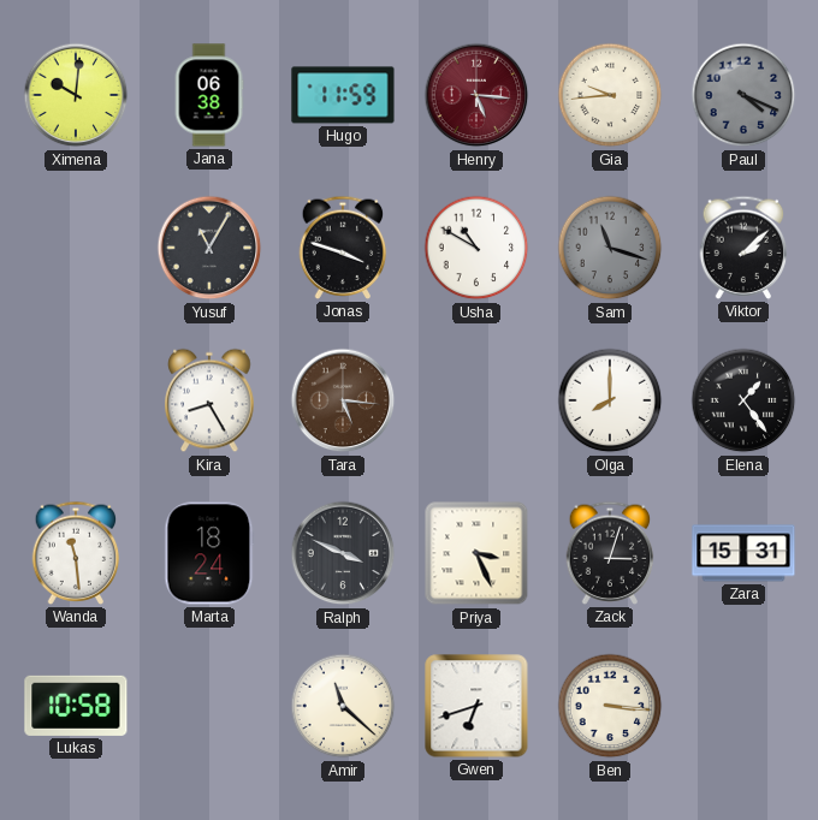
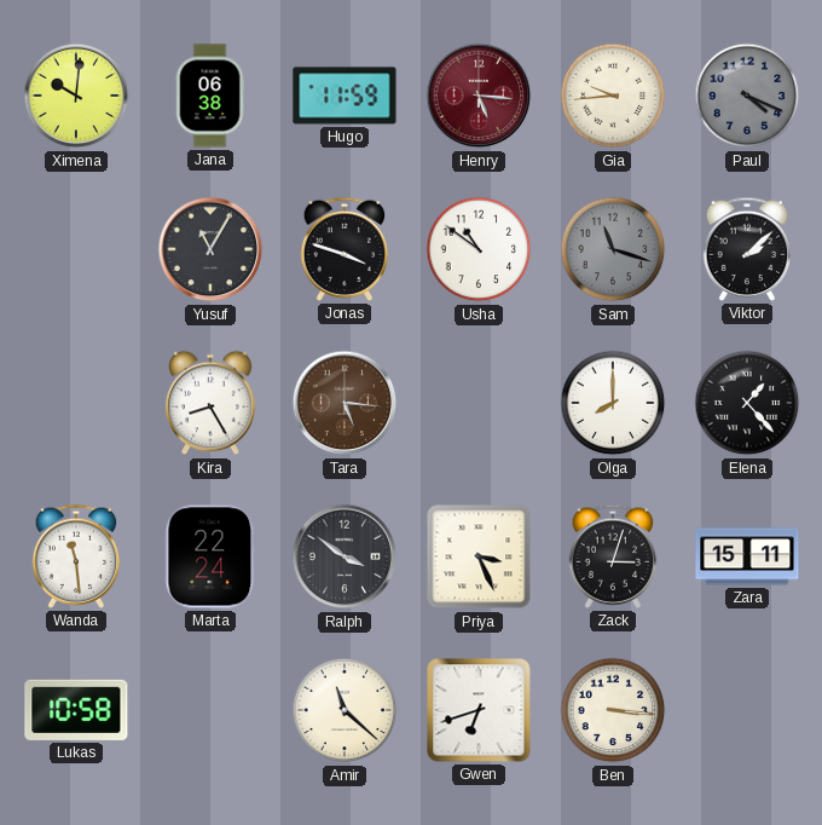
Usha: 10:50 -> 10:51
Elena: 1:24 -> 1:23
Marta: 18:24 -> 22:24
Ralph: 3:49 -> 3:51
Zara: 15:31 -> 15:11
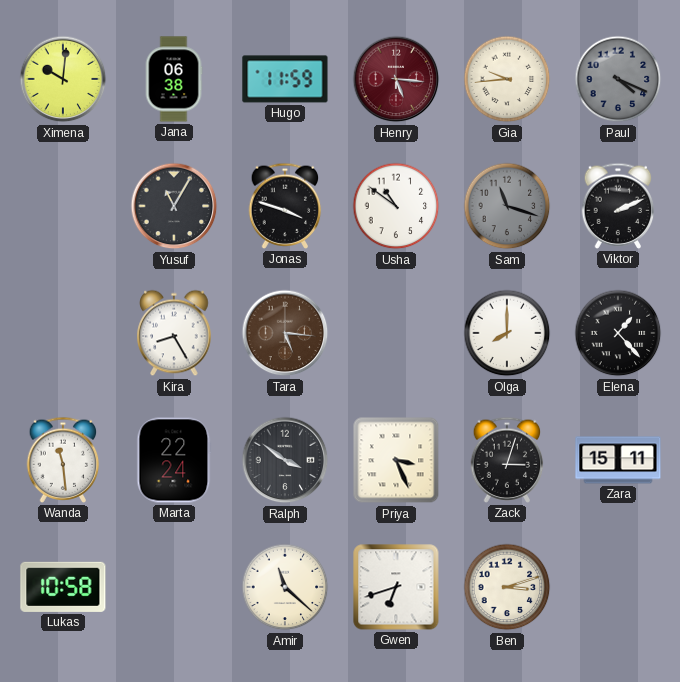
Viktor: 2:08 -> 2:11
Ben: 3:16 -> 3:12
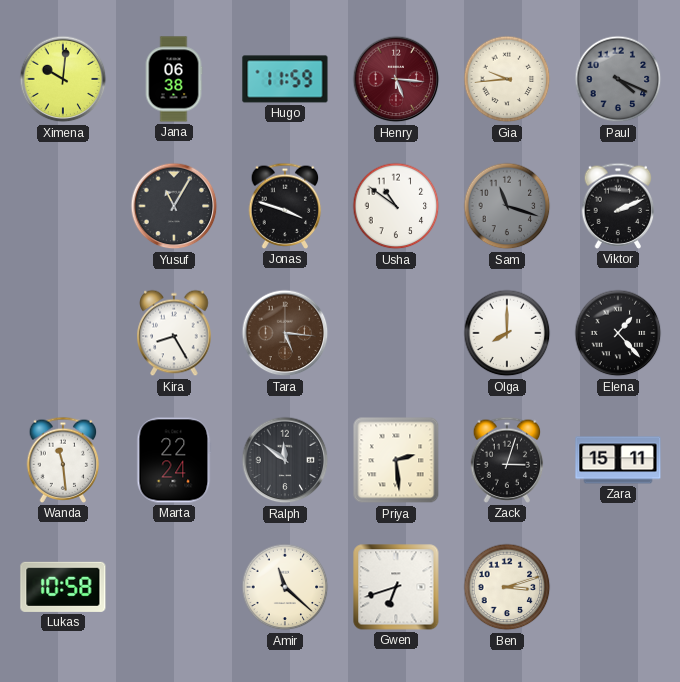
Ralph: 3:51 -> 11:51
Priya: 3:26 -> 2:29
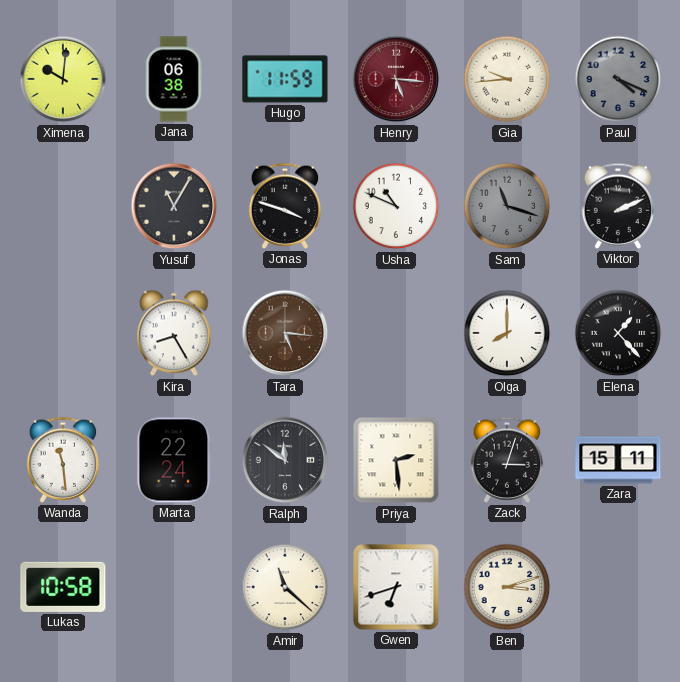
Usha: 10:51 -> 10:49
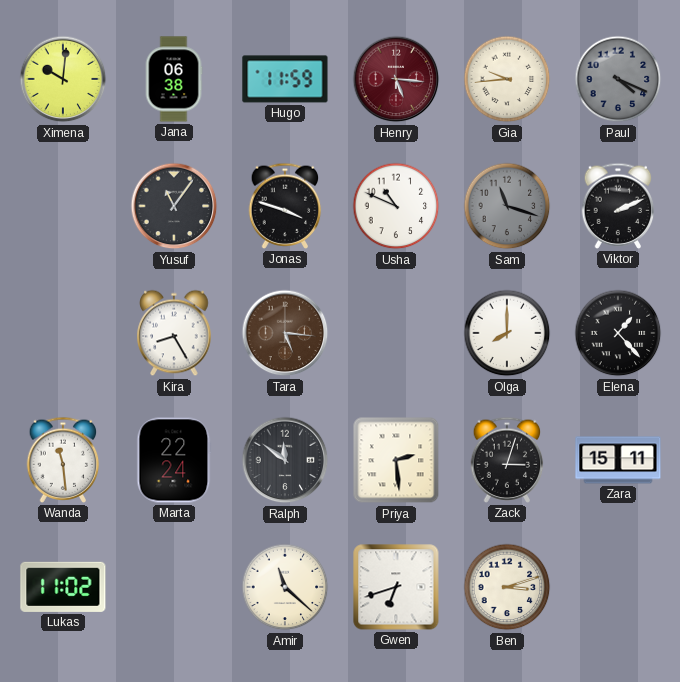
Yusuf: 11:05 -> 11:06
Lukas: 10:58 -> 11:02
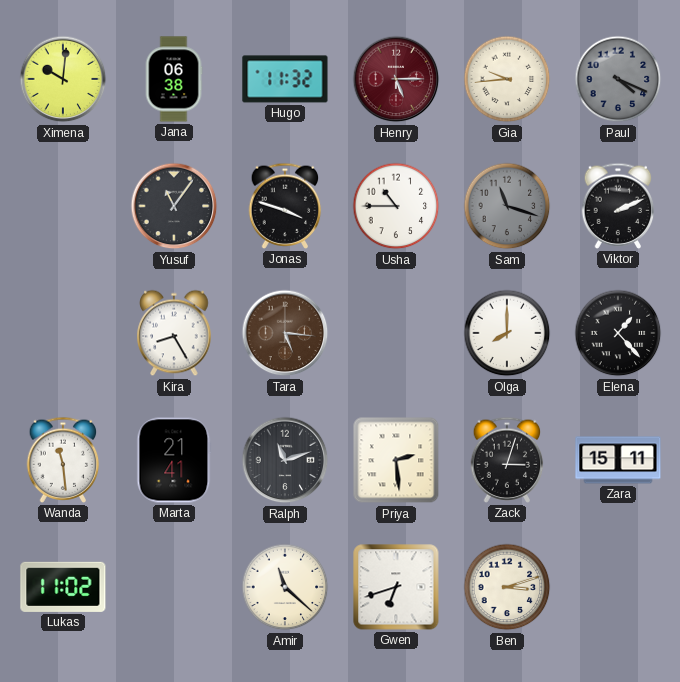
Hugo: 11:59 -> 11:32
Henry: 5:16 -> 5:15
Usha: 10:49 -> 10:45
Marta: 22:24 -> 21:41
Ralph: 11:51 -> 11:12
